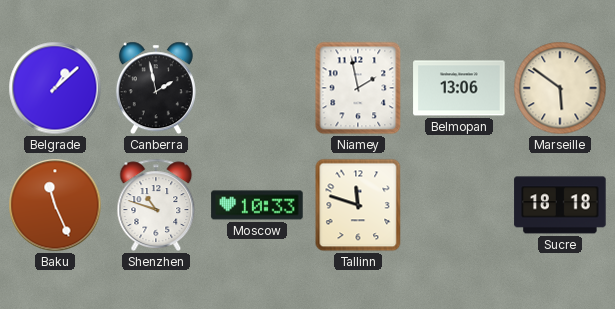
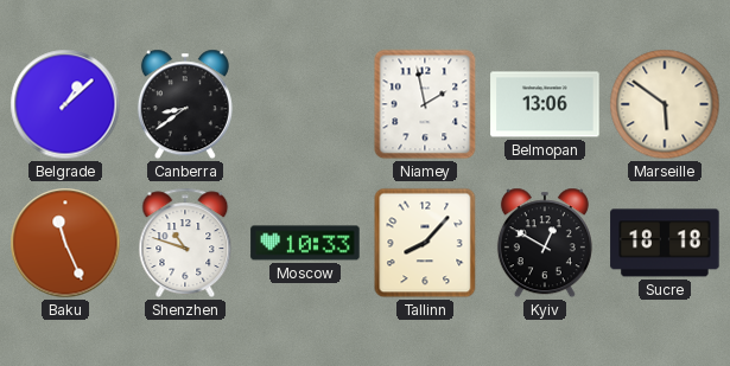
Canberra: 1:58 -> 8:39
Tallinn: 11:48 -> 8:07
Kyiv: none -> 12:50
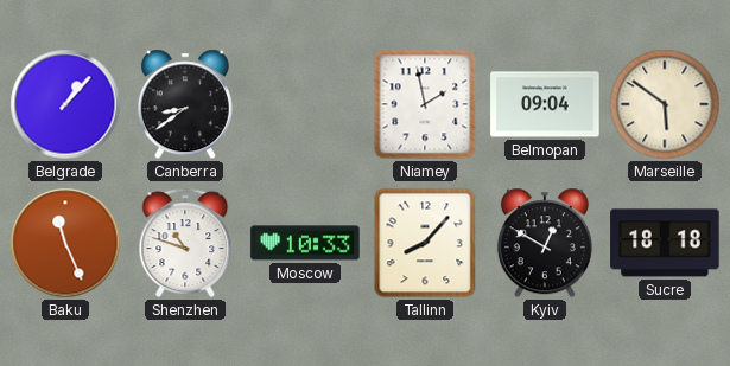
Belgrade: 1:08 -> 1:07
Belmopan: 13:06 -> 09:04
